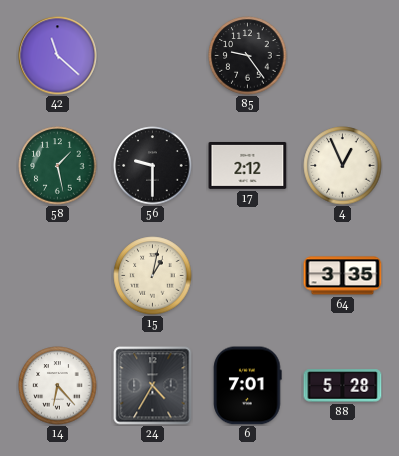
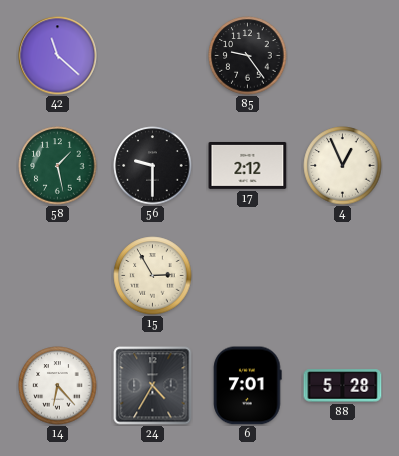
15: 1:02 -> 2:55
64: 3:35 -> none
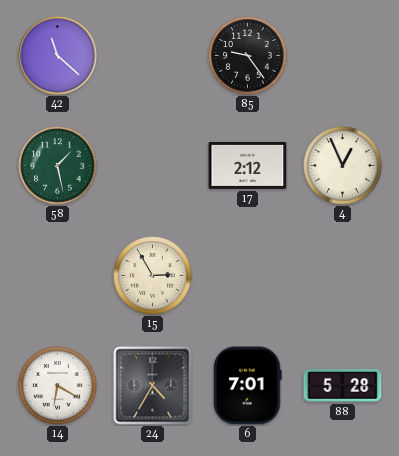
56: 9:30 -> none
14: 6:23 -> 6:20
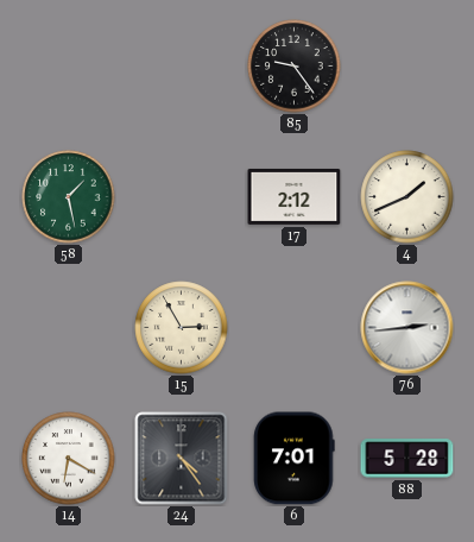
42: 11:22 -> none
4: 12:56 -> 1:41
76: none -> 2:44
24: 4:35 -> 4:24
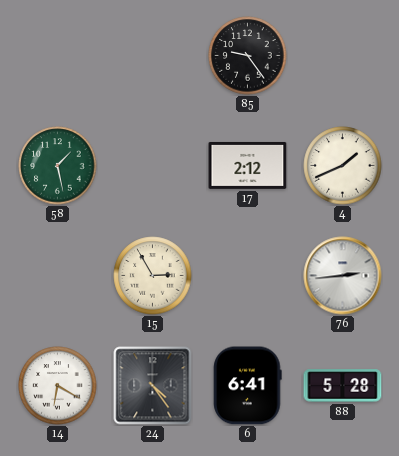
6: 7:01 -> 6:41
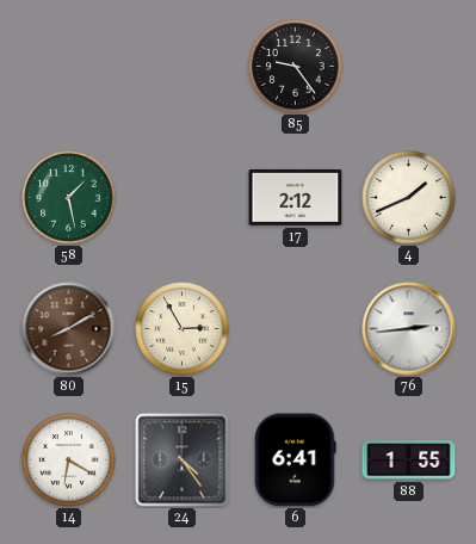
80: none -> 8:10
88: 5:28 -> 1:55
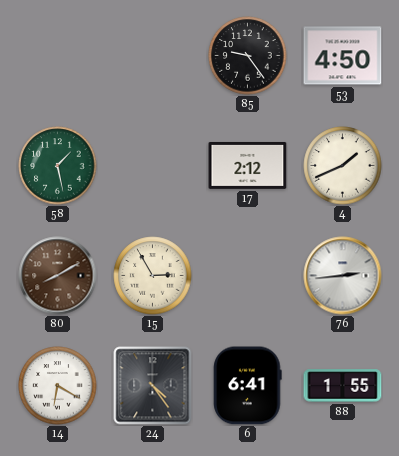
53: none -> 4:50
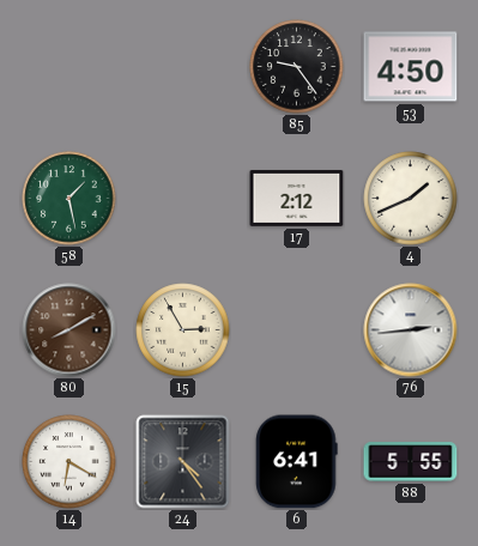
88: 1:55 -> 5:55
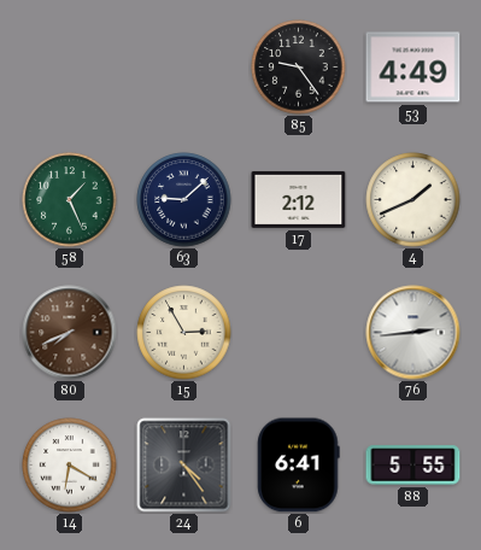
53: 4:50 -> 4:49
58: 1:28 -> 1:26
63: none -> 9:08
80: 8:10 -> 7:41
